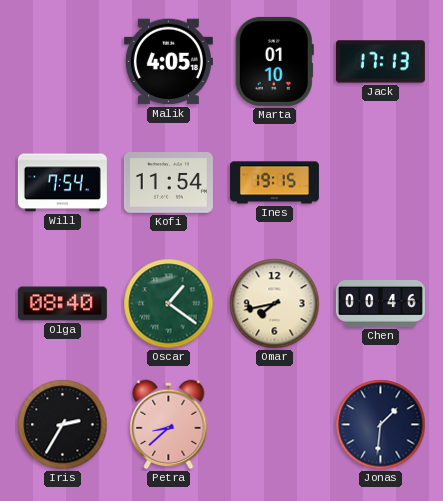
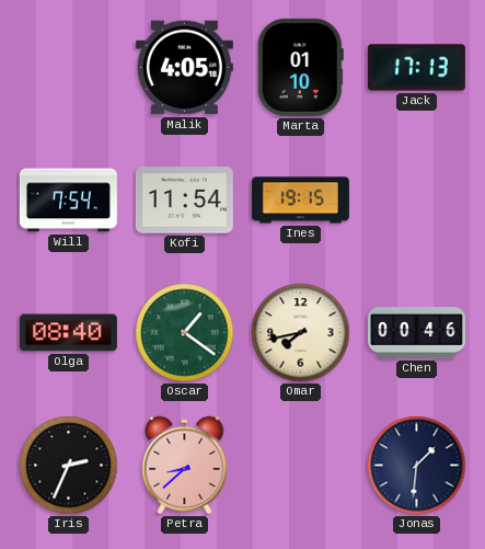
Iris: 2:35 -> 2:34
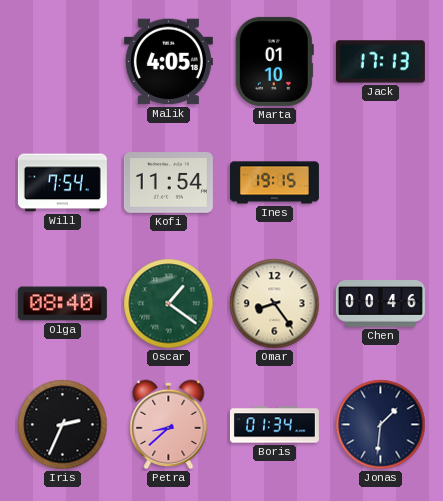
Omar: 7:43 -> 8:24
Boris: none -> 01:34
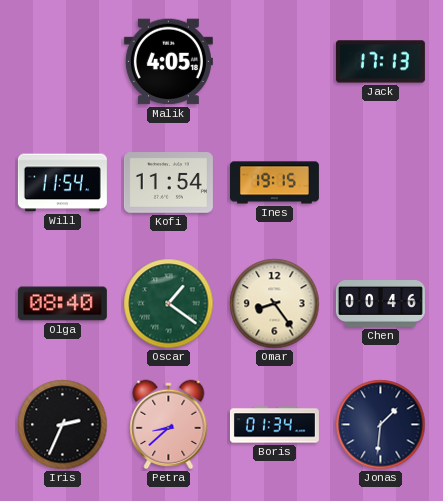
Marta: 01:10 -> none
Will: 7:54 -> 11:54
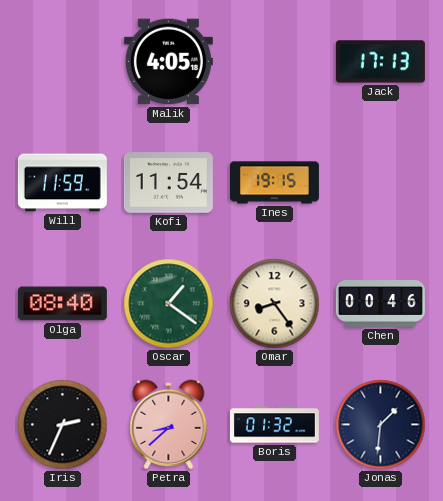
Will: 11:54 -> 11:59
Boris: 01:34 -> 01:32
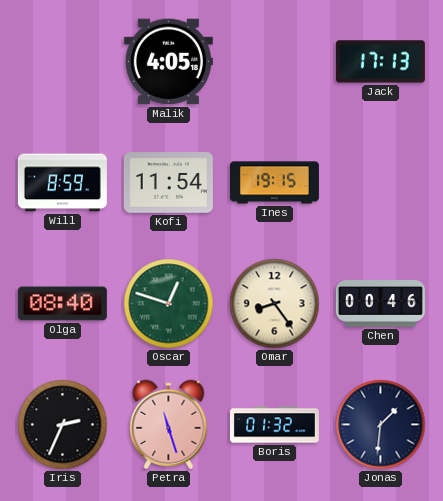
Will: 11:59 -> 8:59
Oscar: 1:21 -> 12:48
Petra: 8:38 -> 11:27
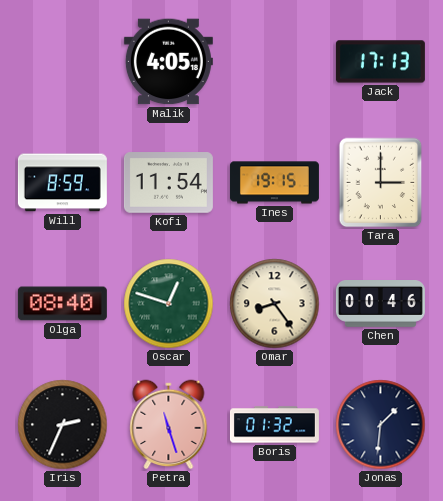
Tara: none -> 3:00
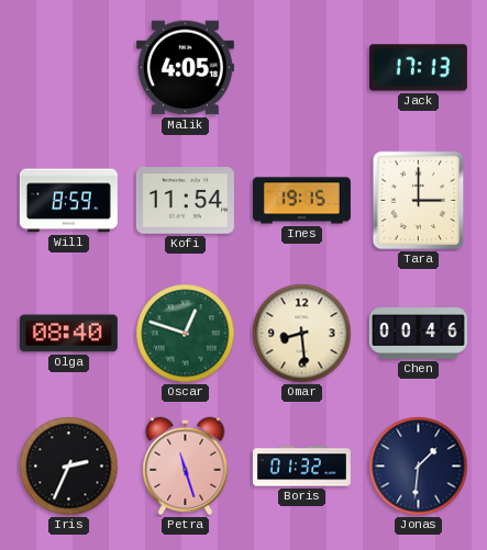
Omar: 8:24 -> 8:29
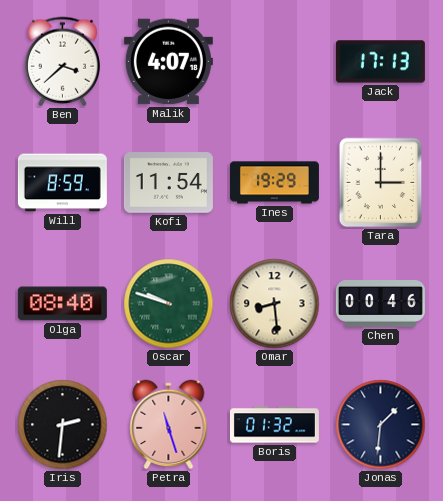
Ben: none -> 3:38
Malik: 4:05 -> 4:07
Ines: 19:15 -> 19:29
Oscar: 12:48 -> 9:48
Iris: 2:34 -> 2:31
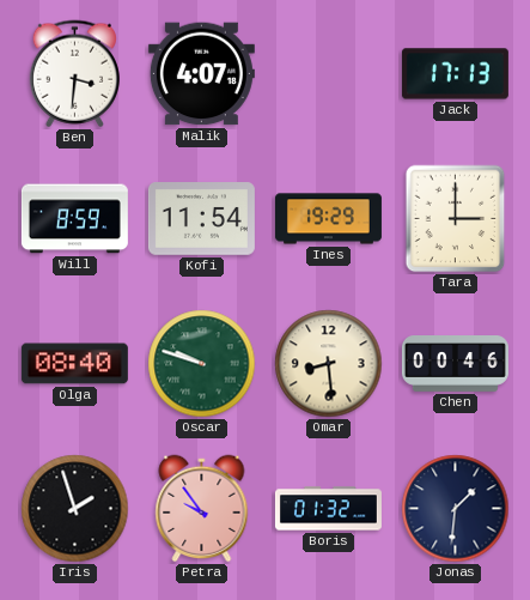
Ben: 3:38 -> 3:31
Iris: 2:31 -> 1:57
Petra: 11:27 -> 9:54
